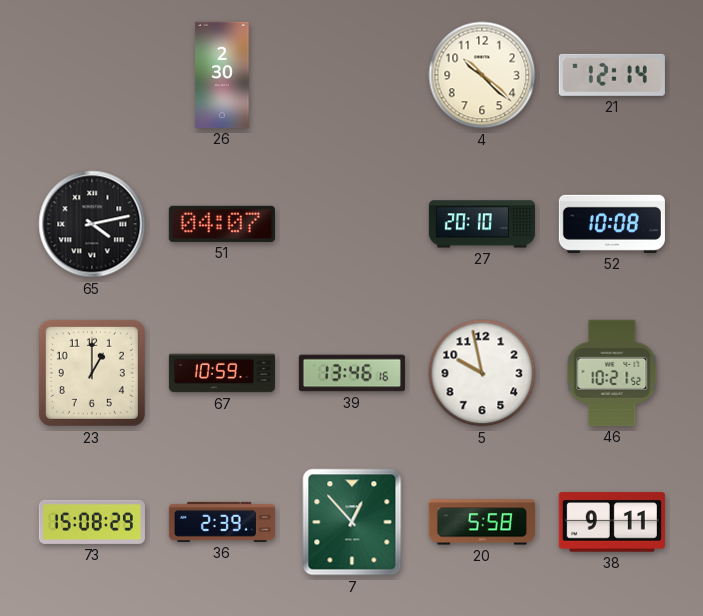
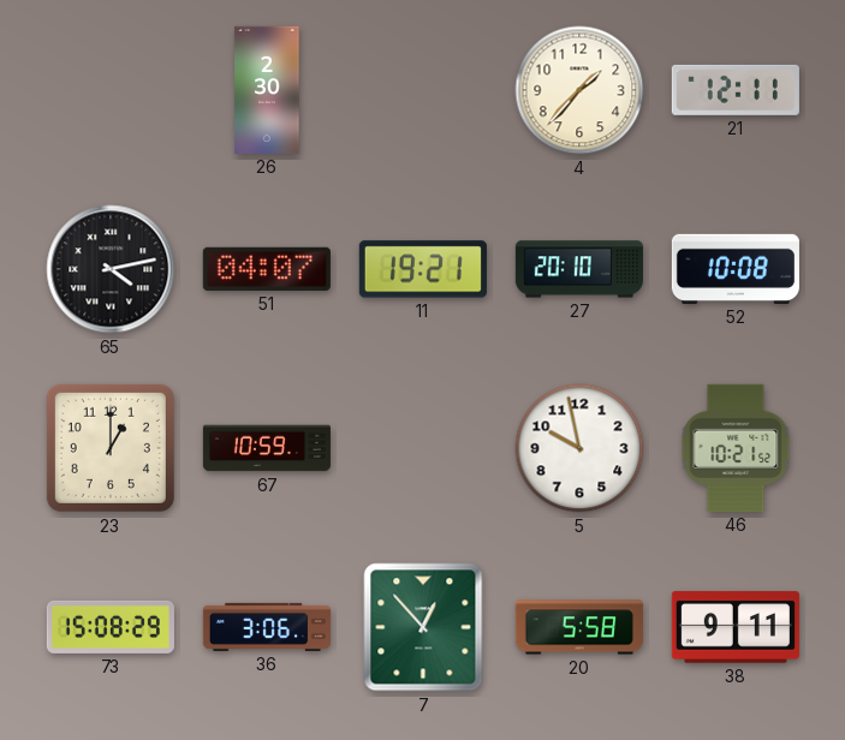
4: 10:22 -> 1:37
21: 12:14 -> 12:11
11: none -> 19:21
39: 13:46 -> none
36: 2:39 -> 3:06
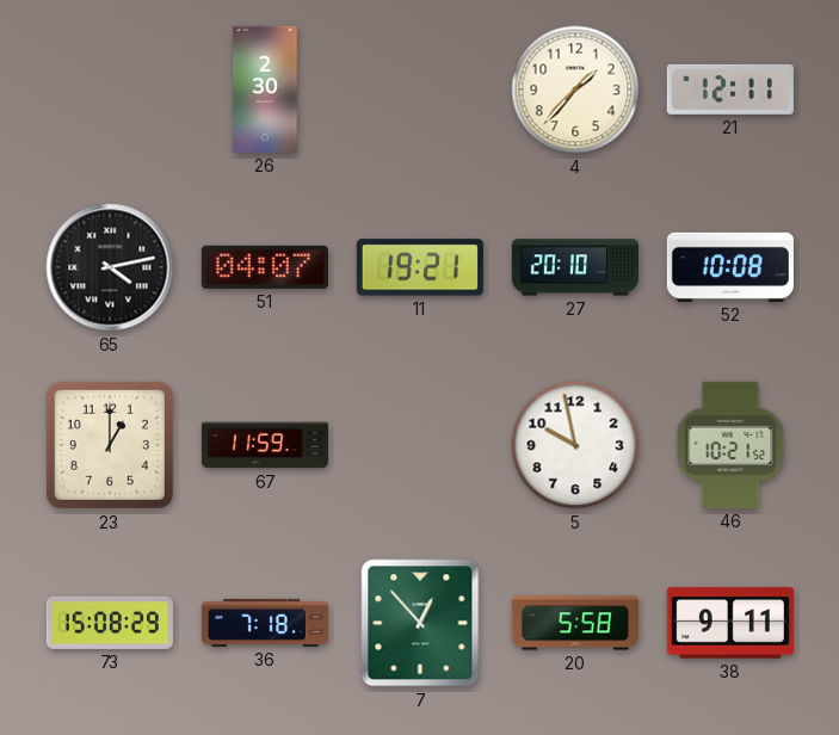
67: 10:59 -> 11:59
36: 3:06 -> 7:18
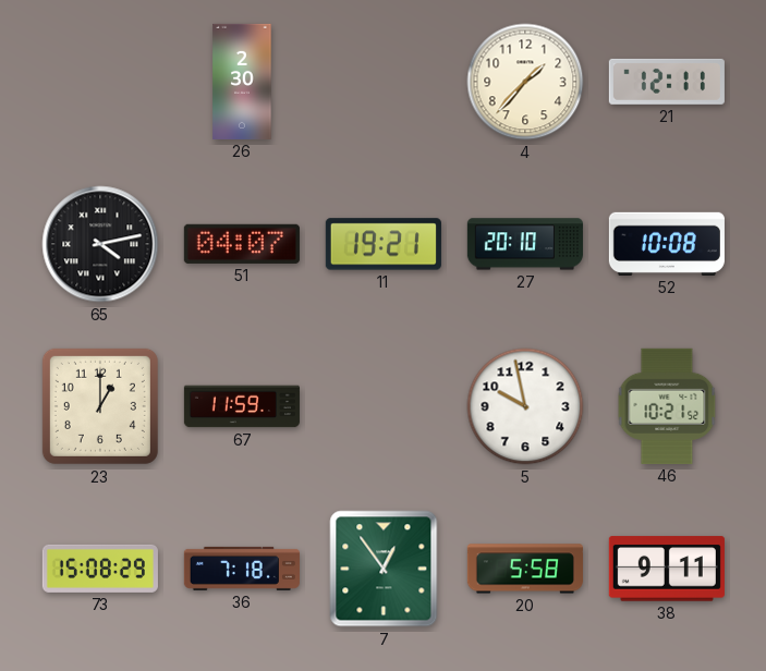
7: 12:53 -> 12:54
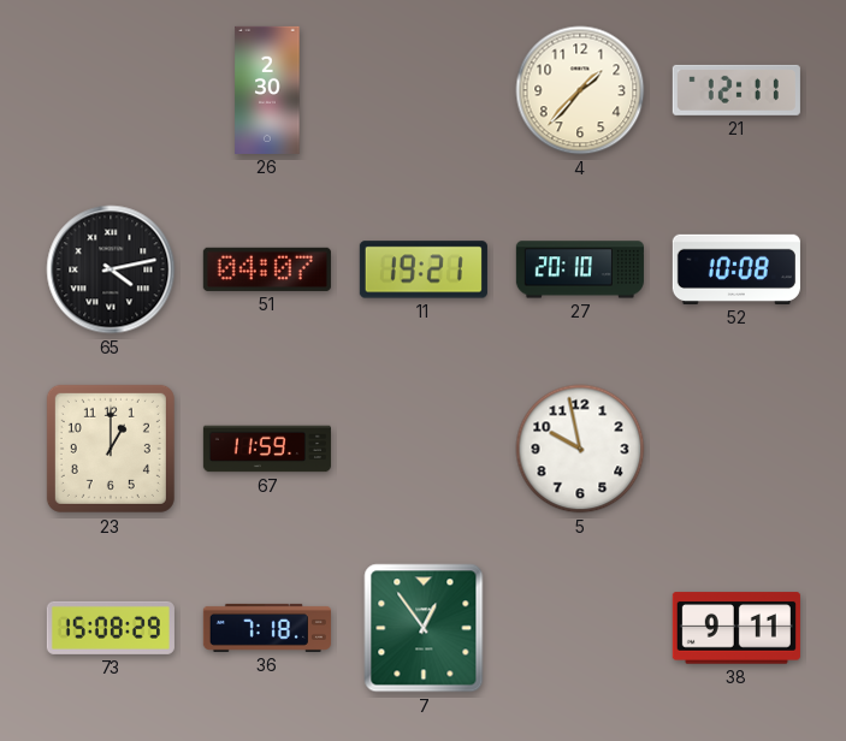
46: 10:21 -> none
20: 5:58 -> none
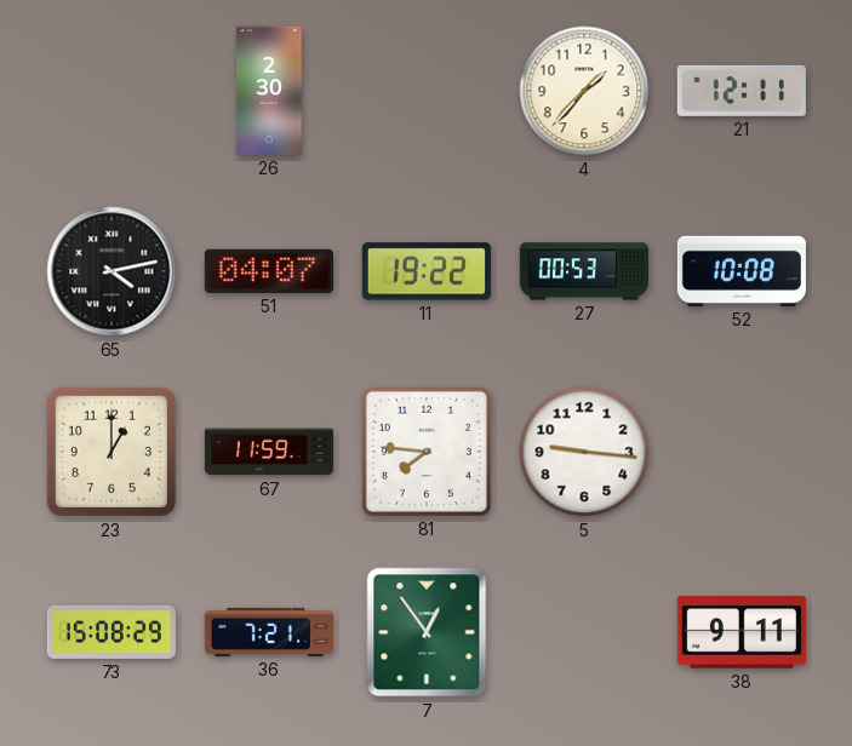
11: 19:21 -> 19:22
27: 20:10 -> 00:53
81: none -> 7:46
5: 9:58 -> 9:16
36: 7:18 -> 7:21
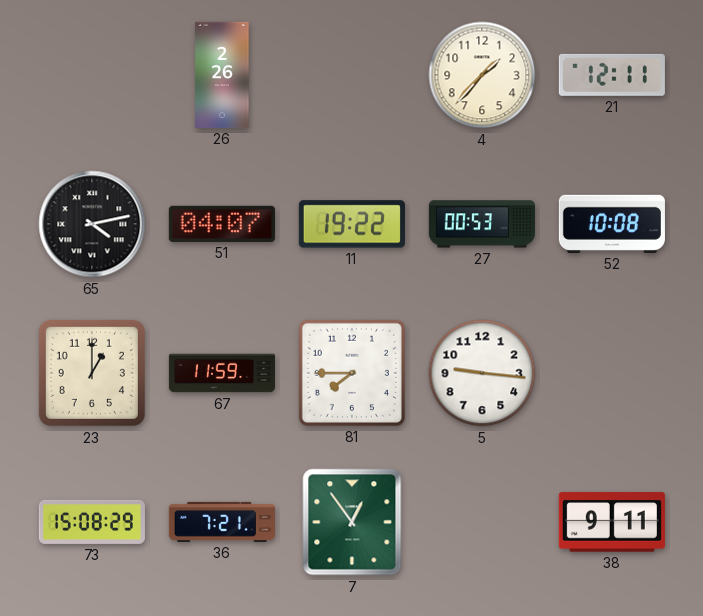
26: 2:30 -> 2:26
81: 7:46 -> 7:45
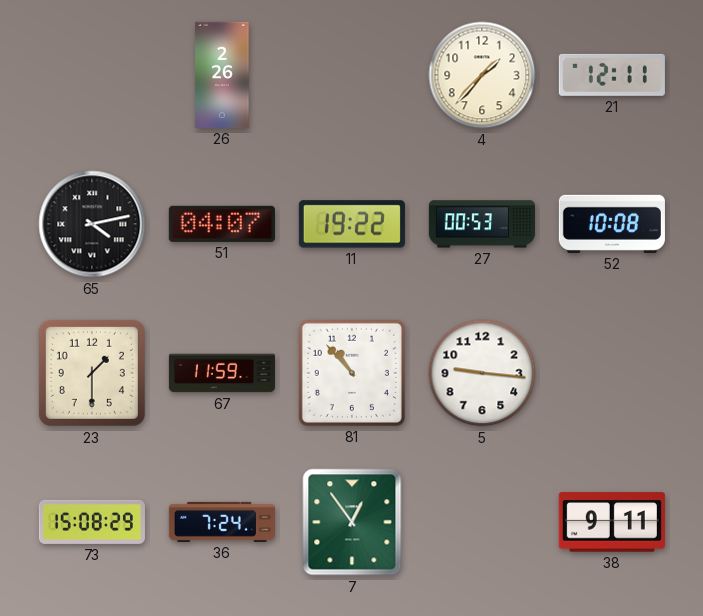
23: 1:00 -> 1:30
81: 7:45 -> 10:53
36: 7:21 -> 7:24
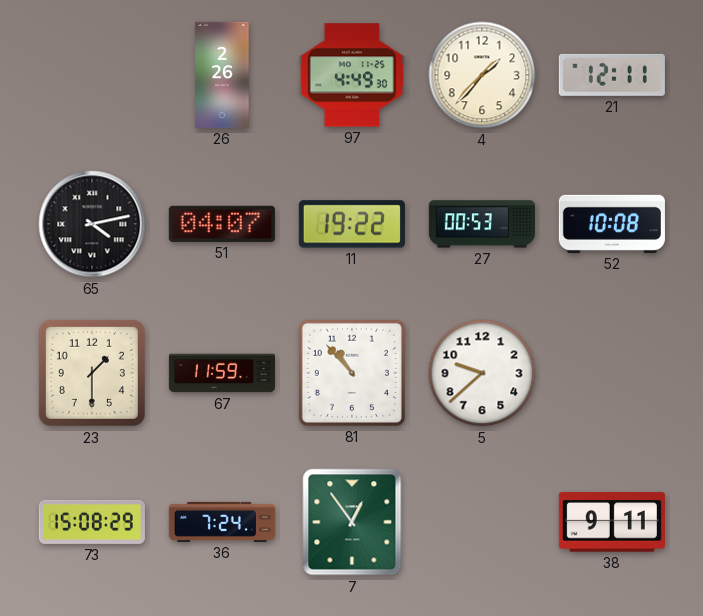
97: none -> 4:49
5: 9:16 -> 9:38
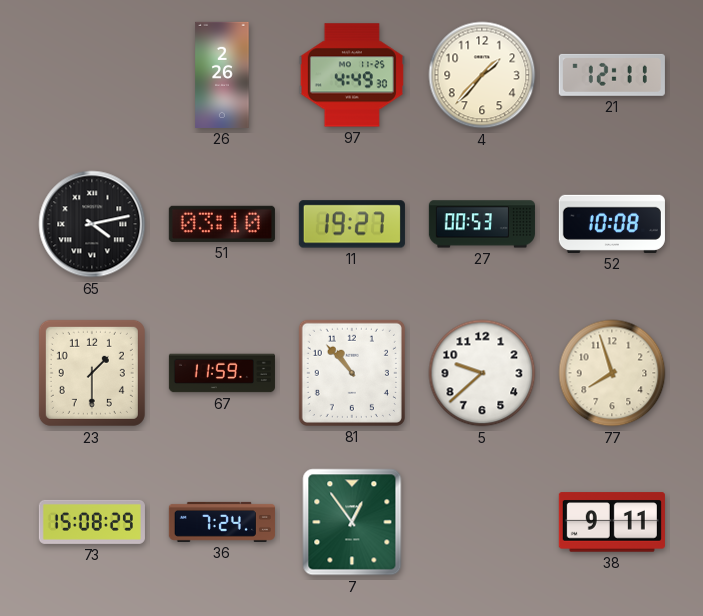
51: 04:07 -> 03:10
11: 19:22 -> 19:27
77: none -> 7:57
